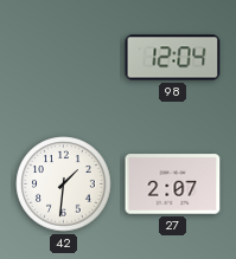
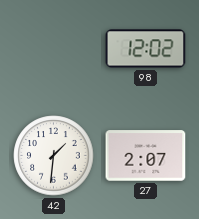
98: 12:04 -> 12:02
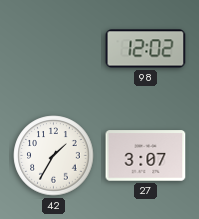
42: 1:31 -> 1:35
27: 2:07 -> 3:07
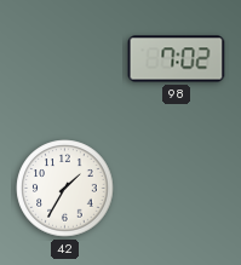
98: 12:02 -> 7:02
27: 3:07 -> none
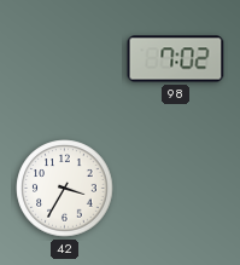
42: 1:35 -> 3:35
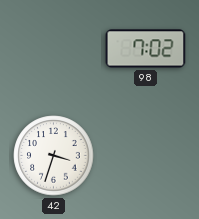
42: 3:35 -> 3:33
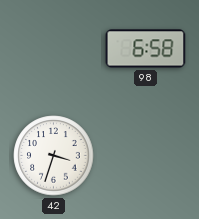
98: 7:02 -> 6:58
